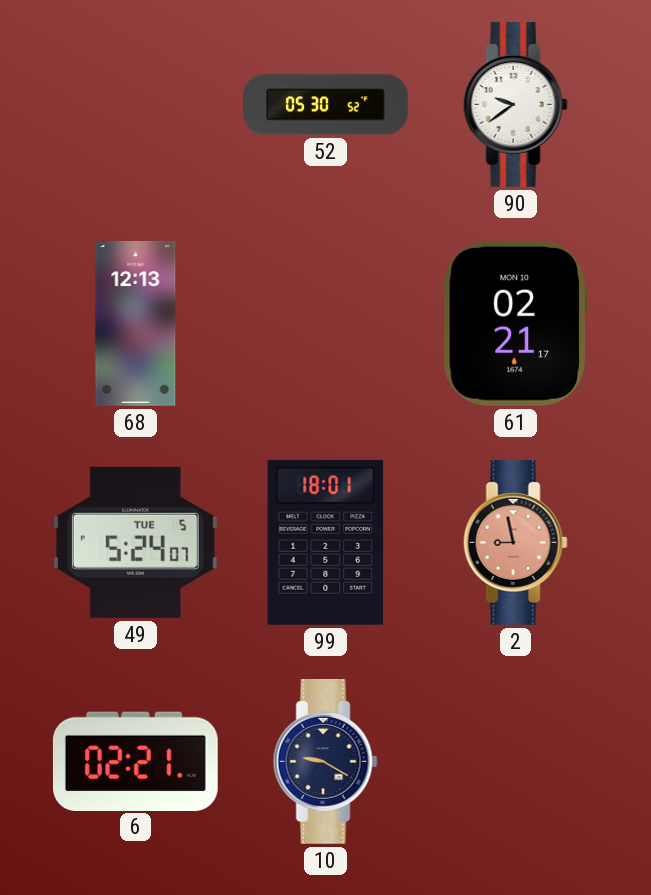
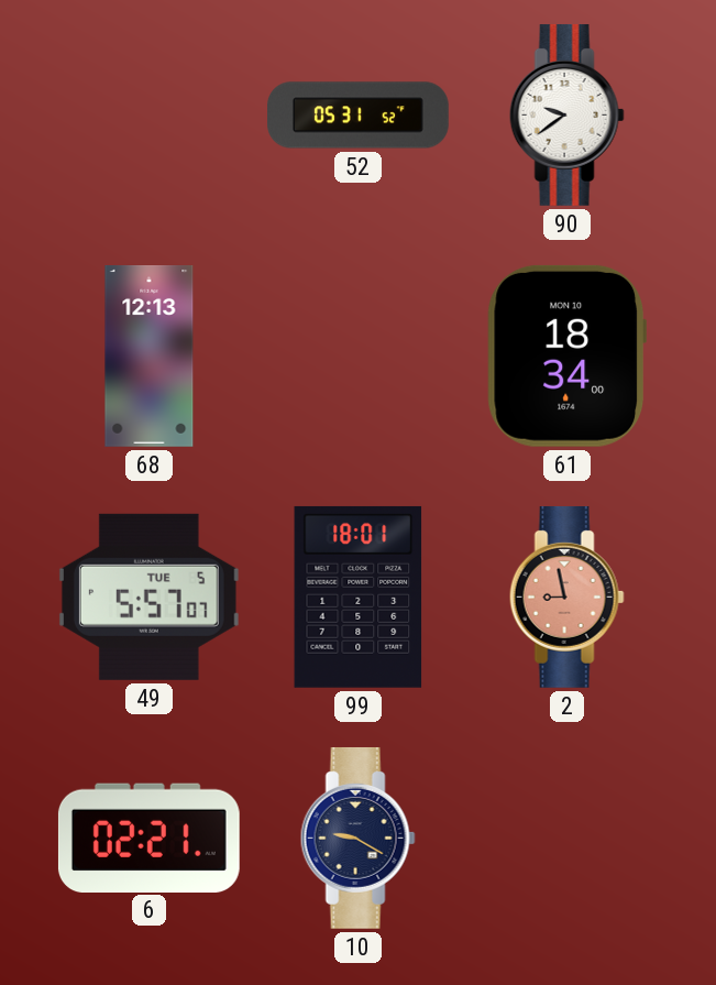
52: 05:30 -> 05:31
61: 02:21 -> 18:34
49: 5:24 -> 5:57
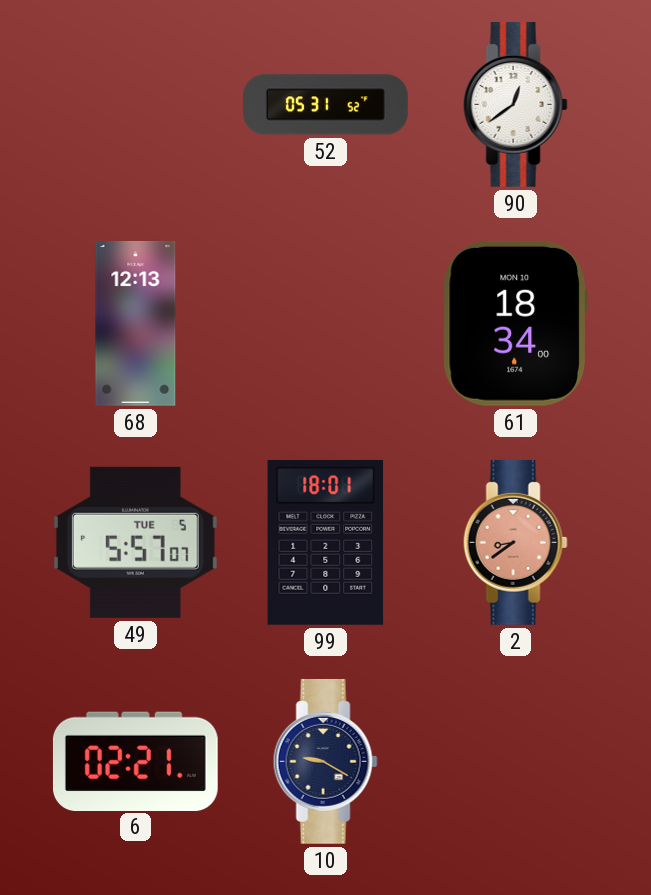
90: 9:39 -> 12:39
2: 8:58 -> 8:39
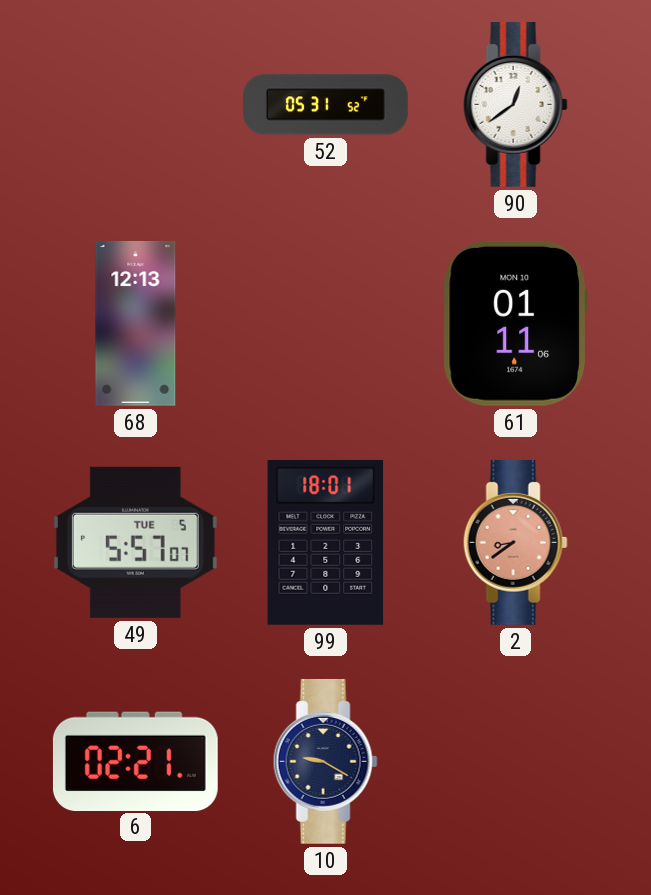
61: 18:34 -> 01:11
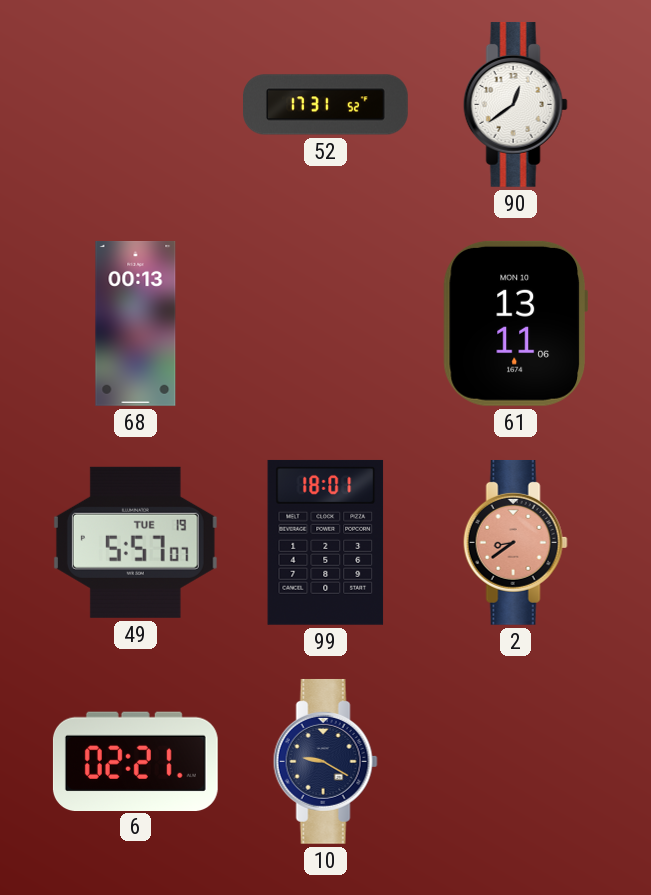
52: 05:31 -> 17:31
68: 12:13 -> 00:13
61: 01:11 -> 13:11
49 date: TUE 5 -> TUE 19
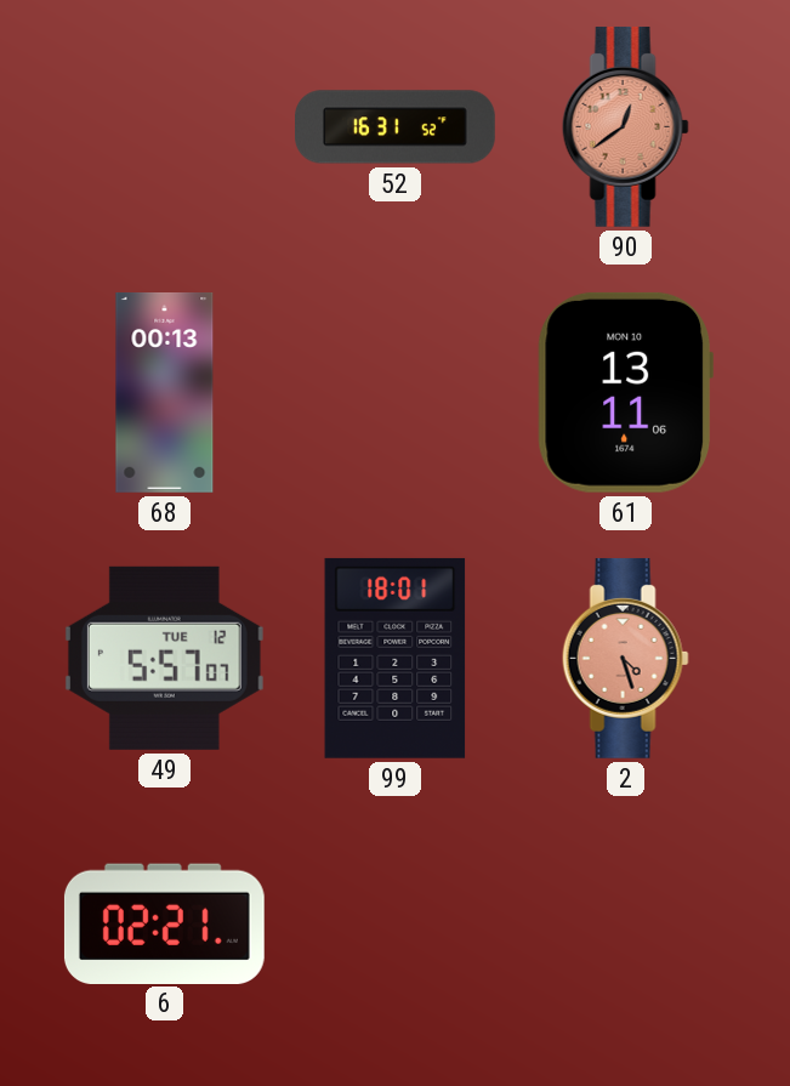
52: 17:31 -> 16:31
90 dial: white -> salmon
49 date: TUE 19 -> TUE 12
2: 8:39 -> 4:27
10: 9:20 -> none
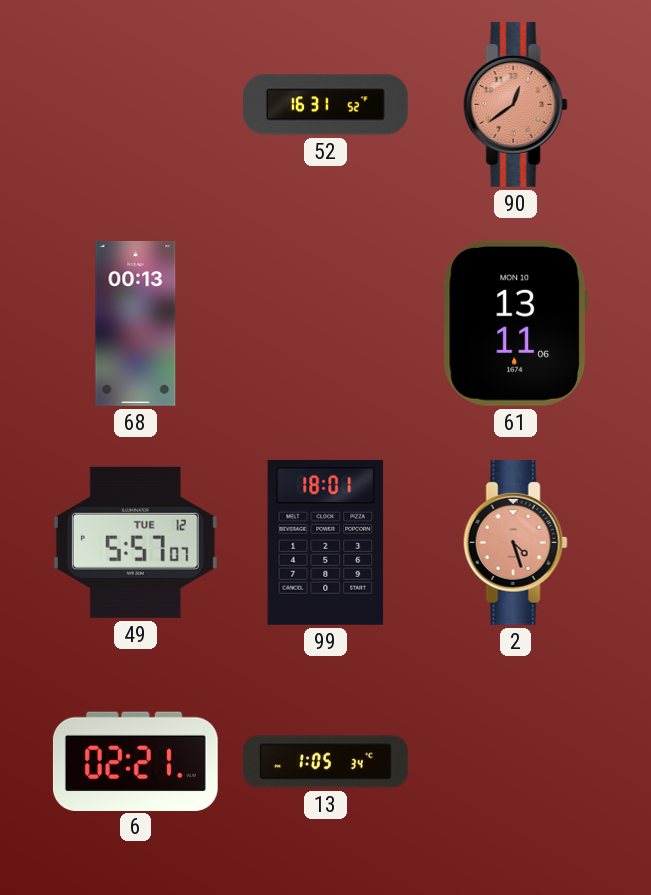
13: none -> 1:05
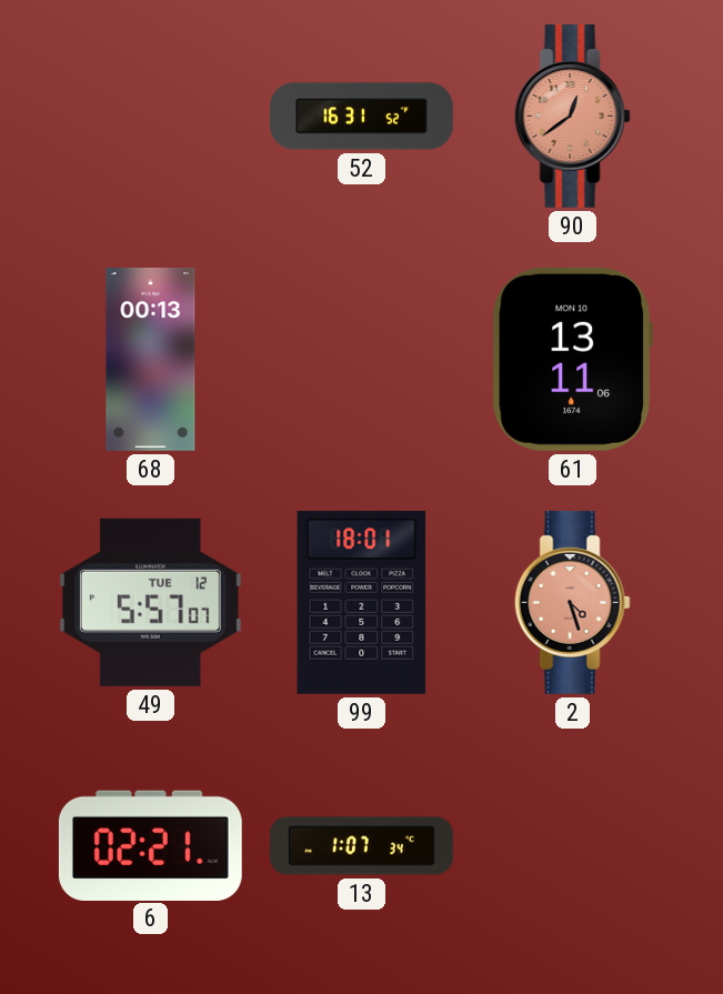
13: 1:05 -> 1:07
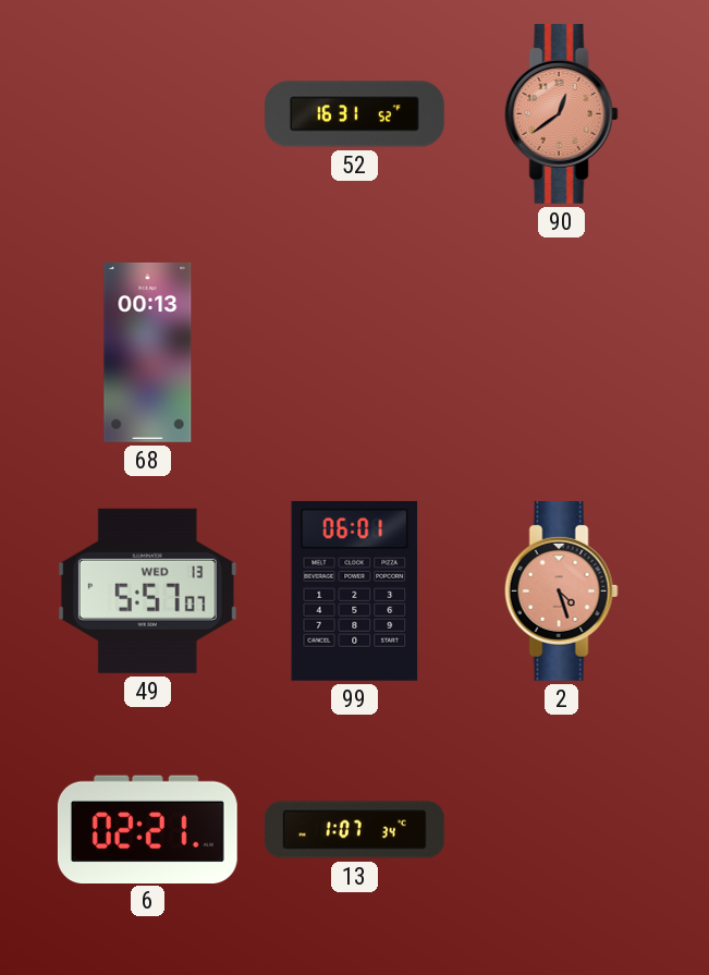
61: 13:11 -> none
49 date: TUE 12 -> WED 13
99: 18:01 -> 06:01
